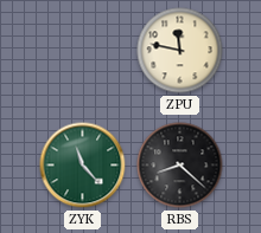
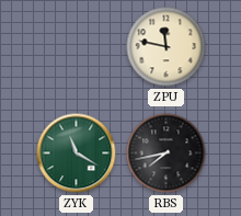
ZYK: 11:23 -> 11:20
RBS: 8:22 -> 7:43
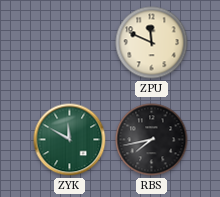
ZPU: 11:47 -> 11:49
ZYK: 11:20 -> 11:50
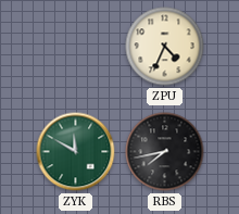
ZPU: 11:49 -> 4:34
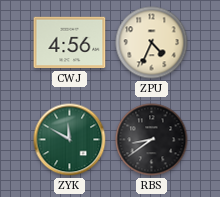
CWJ: none -> 4:56
RBS: 7:43 -> 8:39
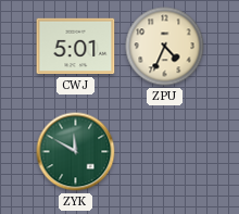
CWJ: 4:56 -> 5:01
RBS: 8:39 -> none
